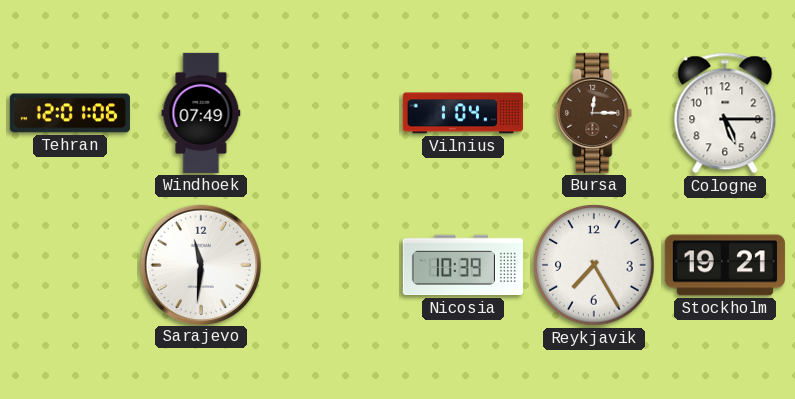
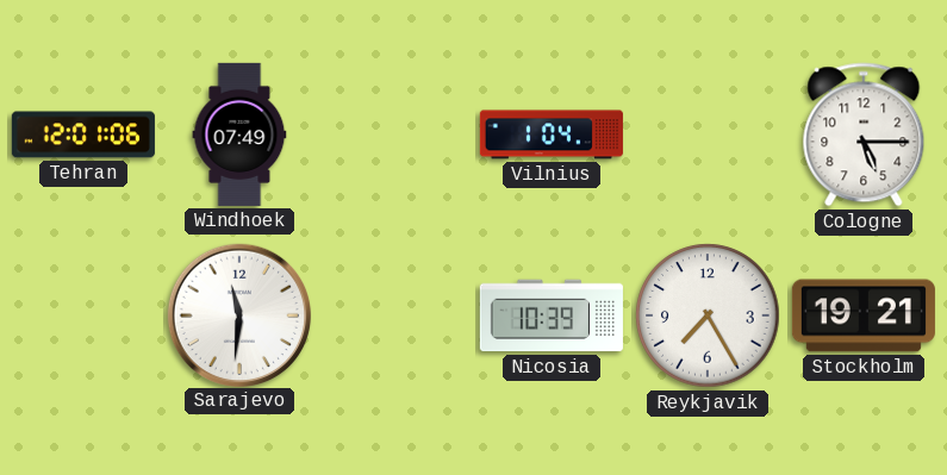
Bursa: 12:15 -> none
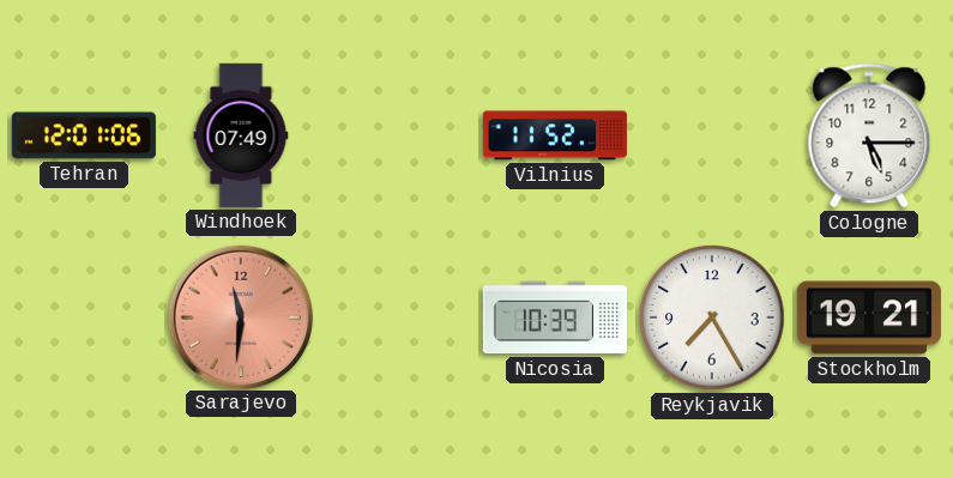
Vilnius: 1:04 -> 11:52
Sarajevo dial: white -> salmon
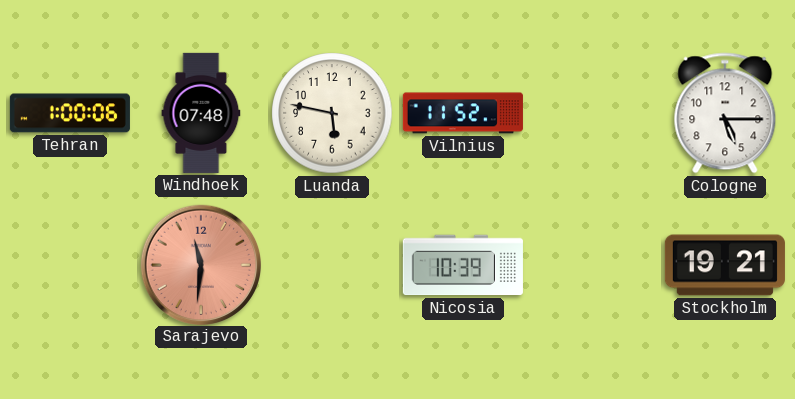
Tehran: 12:01 -> 1:00
Windhoek: 07:49 -> 07:48
Luanda: none -> 5:47
Reykjavik: 7:25 -> none
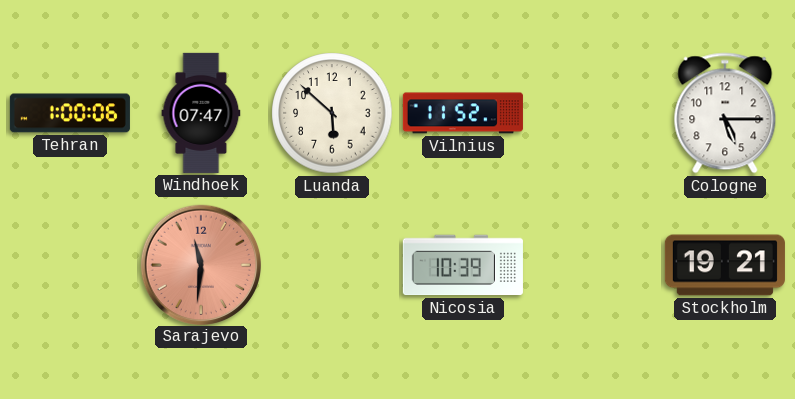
Windhoek: 07:48 -> 07:47
Luanda: 5:47 -> 5:52
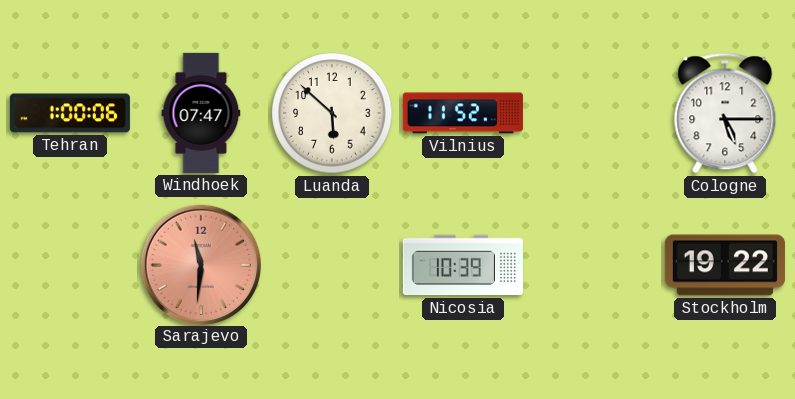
Stockholm: 19:21 -> 19:22
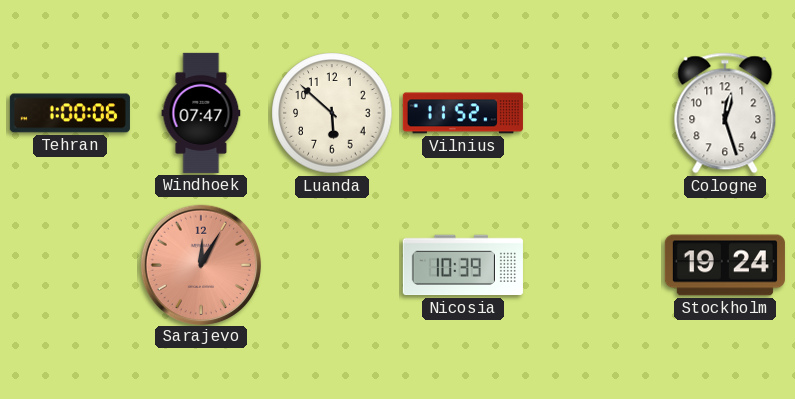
Cologne: 5:15 -> 12:27
Sarajevo: 11:31 -> 12:05
Stockholm: 19:22 -> 19:24
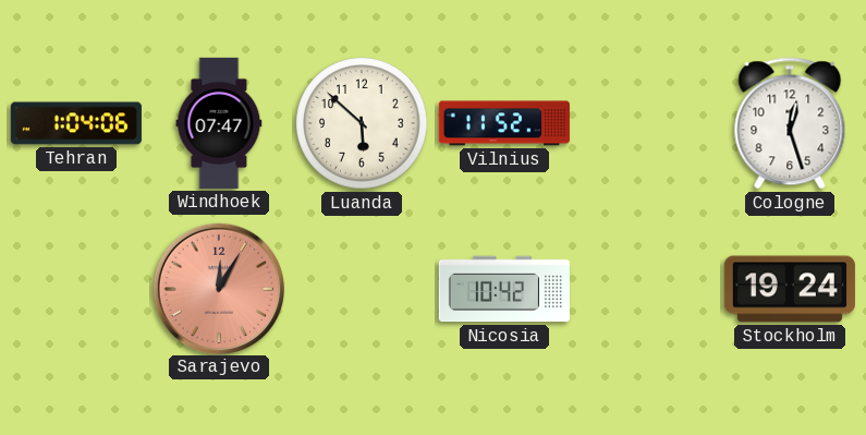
Tehran: 1:00 -> 1:04
Nicosia: 10:39 -> 10:42
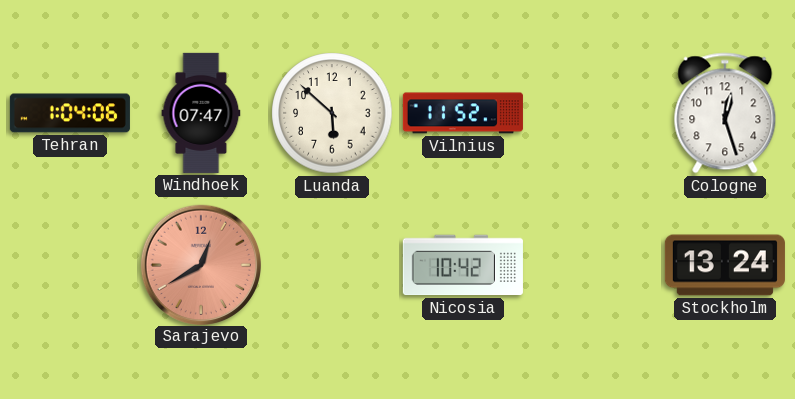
Sarajevo: 12:05 -> 12:40
Stockholm: 19:24 -> 13:24
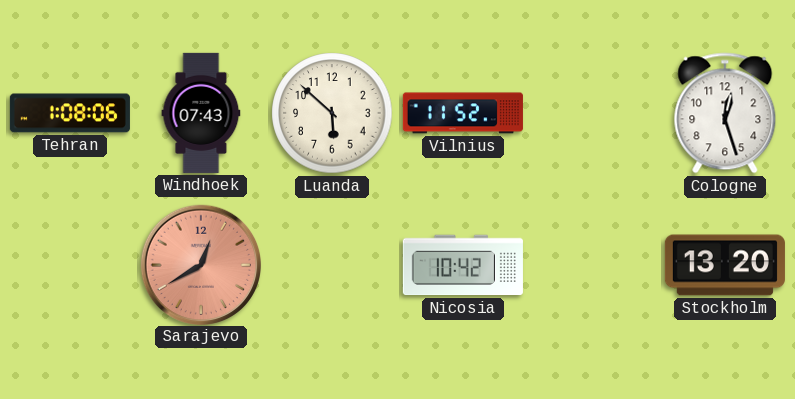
Tehran: 1:04 -> 1:08
Windhoek: 07:47 -> 07:43
Stockholm: 13:24 -> 13:20
